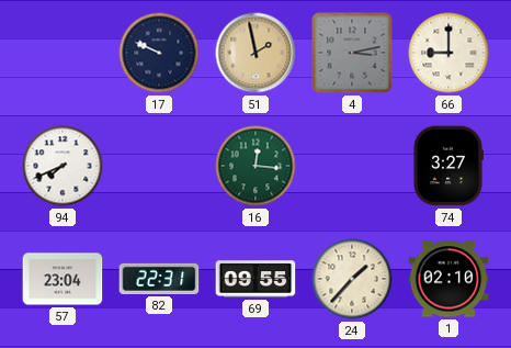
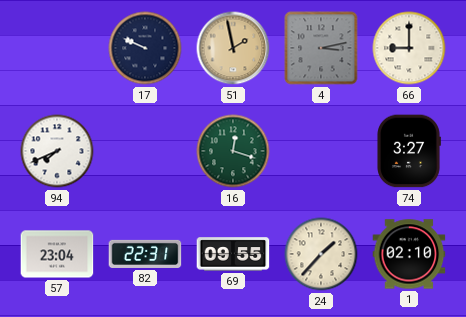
16: 12:16 -> 12:18
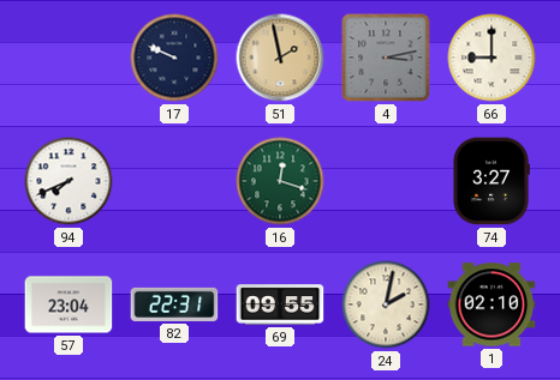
24: 1:37 -> 2:02
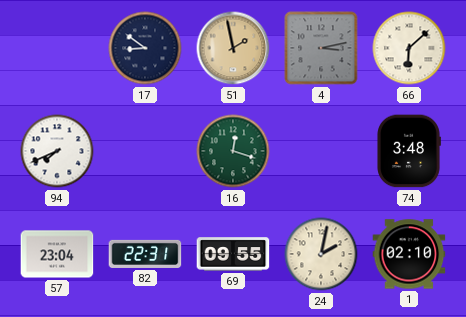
17: 9:49 -> 8:51
66: 9:00 -> 6:08
74: 3:27 -> 3:48
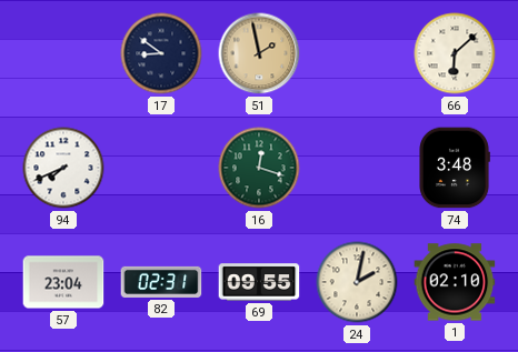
4: 3:13 -> none
82: 22:31 -> 02:31
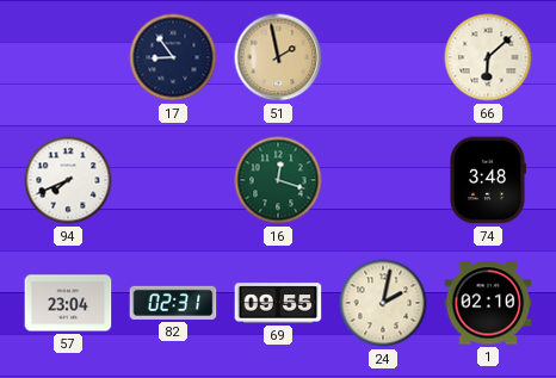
17: 8:51 -> 8:54
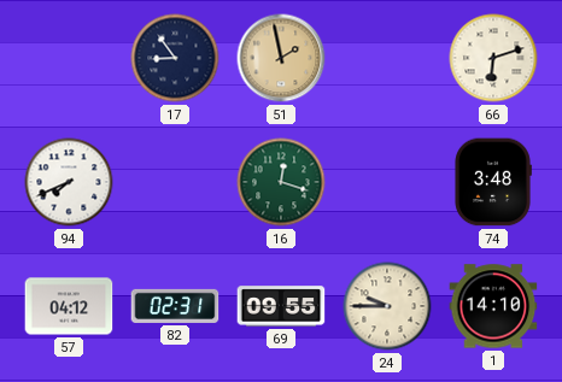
66: 6:08 -> 6:12
57: 23:04 -> 04:12
24: 2:02 -> 9:45
1: 02:10 -> 14:10
